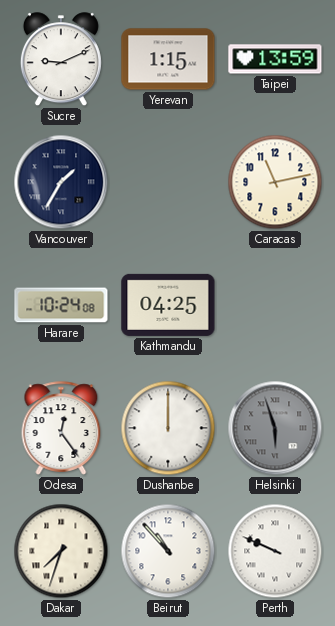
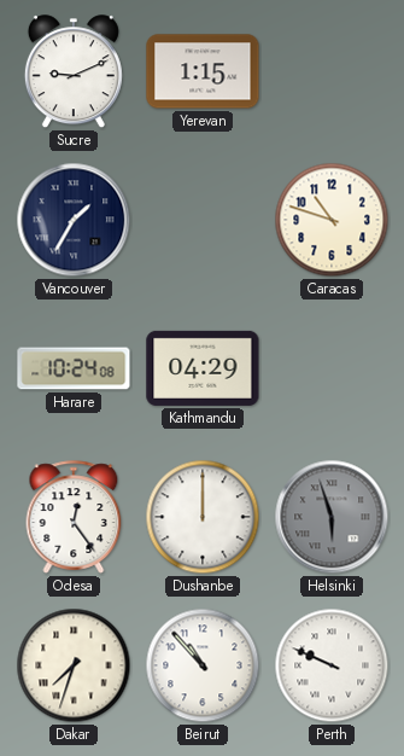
Taipei: 13:59 -> none
Caracas: 11:13 -> 10:48
Kathmandu: 04:25 -> 04:29
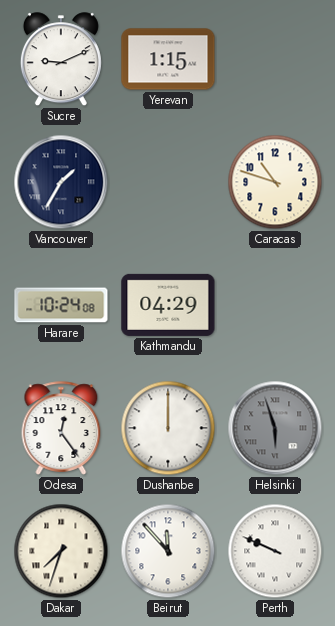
Beirut: 10:53 -> 11:53
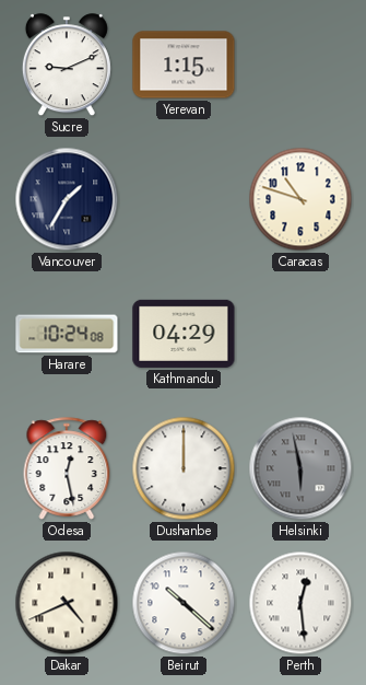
Odesa: 12:24 -> 12:28
Helsinki: 5:57 -> 5:58
Dakar: 7:33 -> 4:41
Beirut: 11:53 -> 10:22
Perth: 9:49 -> 12:29
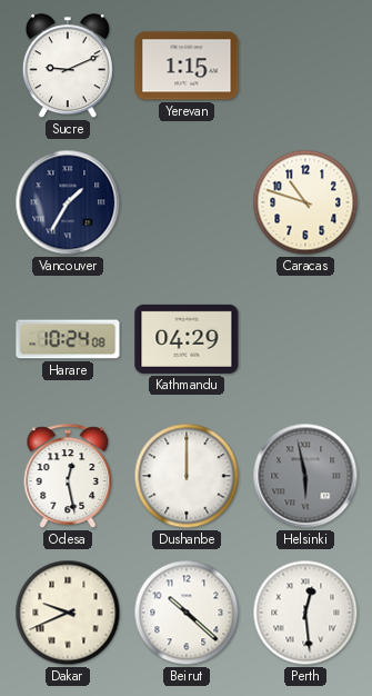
Dakar: 4:41 -> 9:41
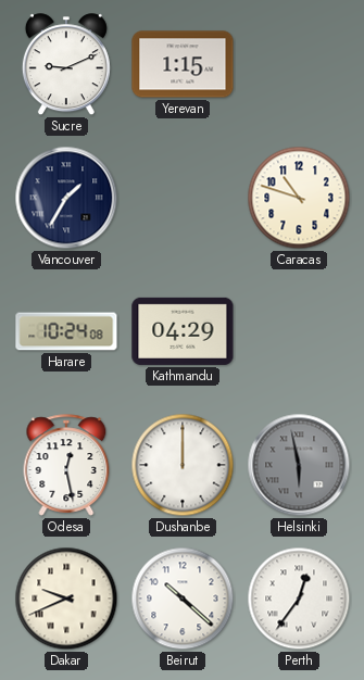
Perth: 12:29 -> 12:36
